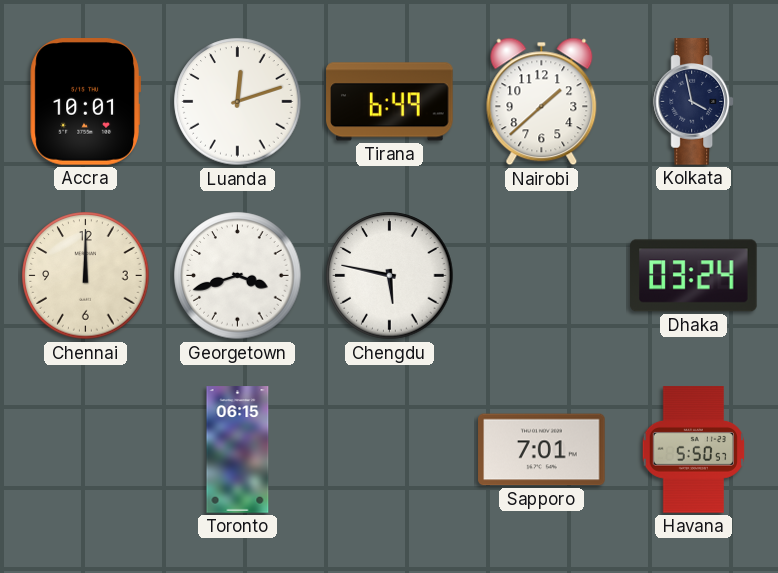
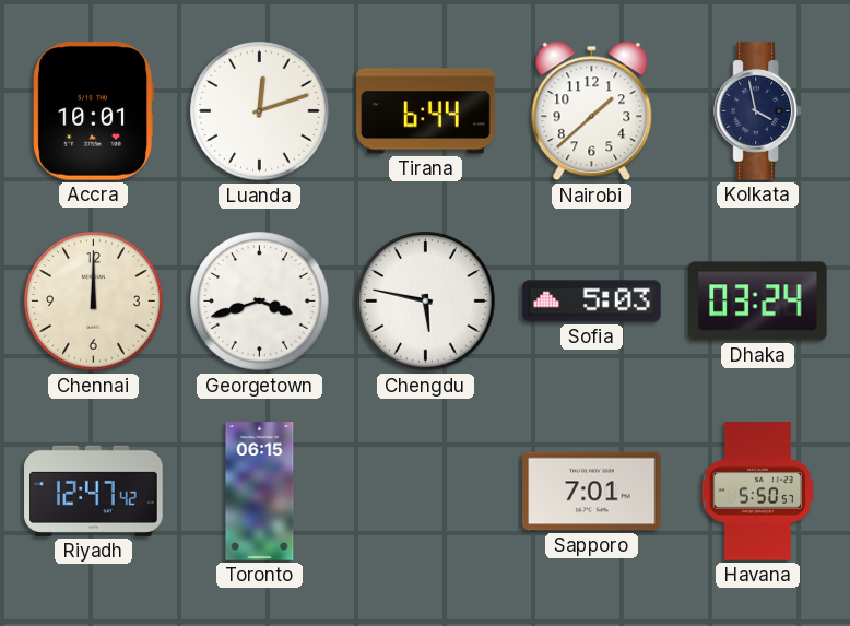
Tirana: 6:49 -> 6:44
Sofia: none -> 5:03
Riyadh: none -> 12:47
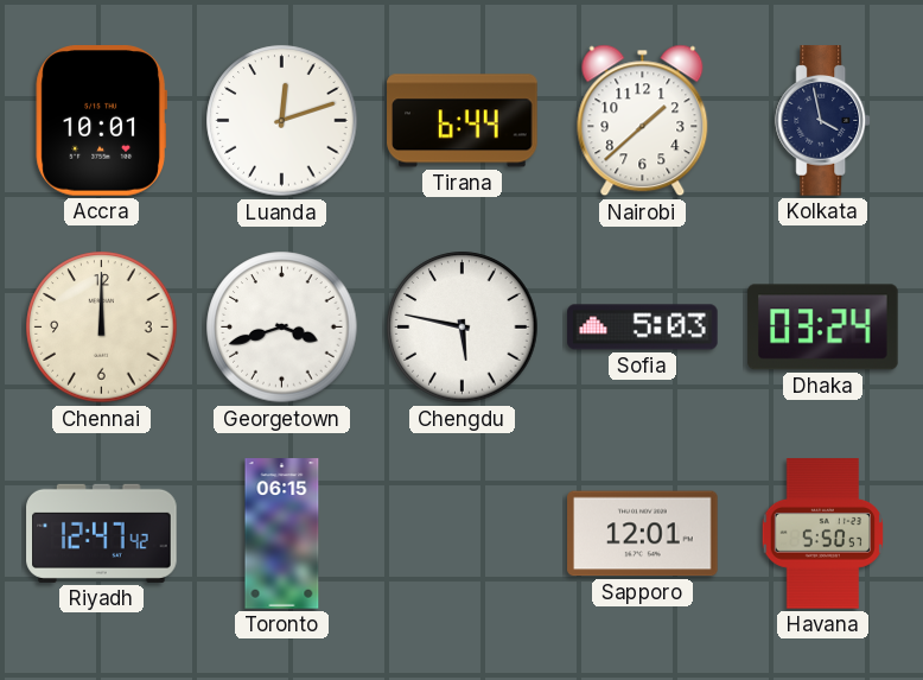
Sapporo: 7:01 -> 12:01
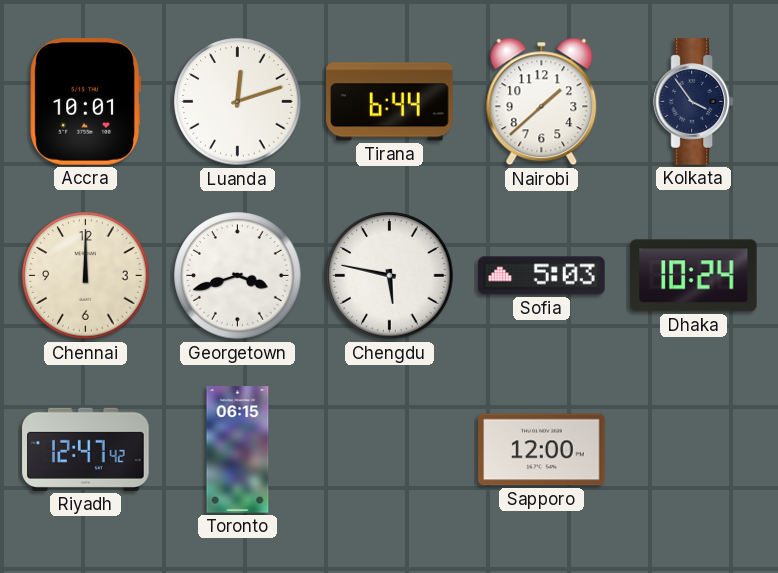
Kolkata: 3:58 -> 3:54
Dhaka: 03:24 -> 10:24
Sapporo: 12:01 -> 12:00
Havana: 5:50 -> none
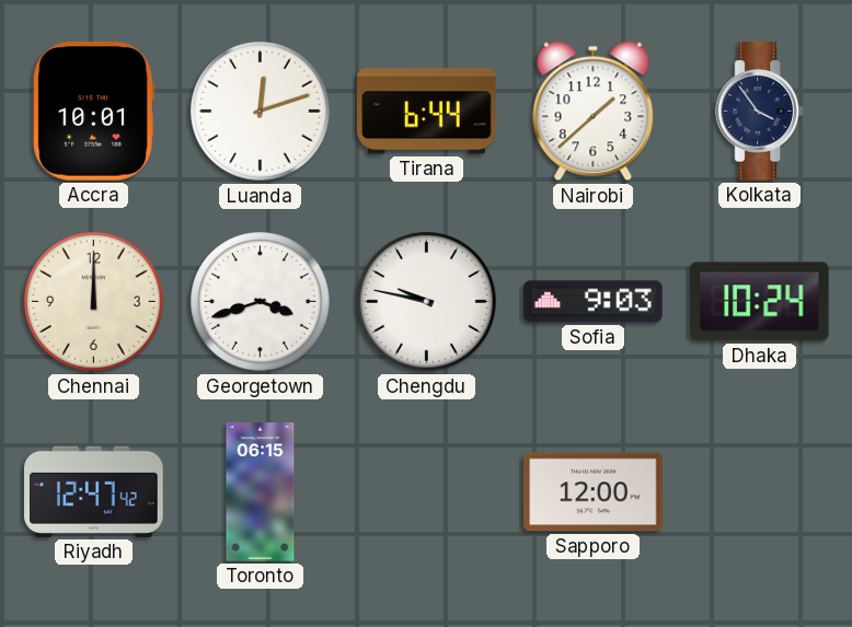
Chengdu: 5:47 -> 9:47
Sofia: 5:03 -> 9:03
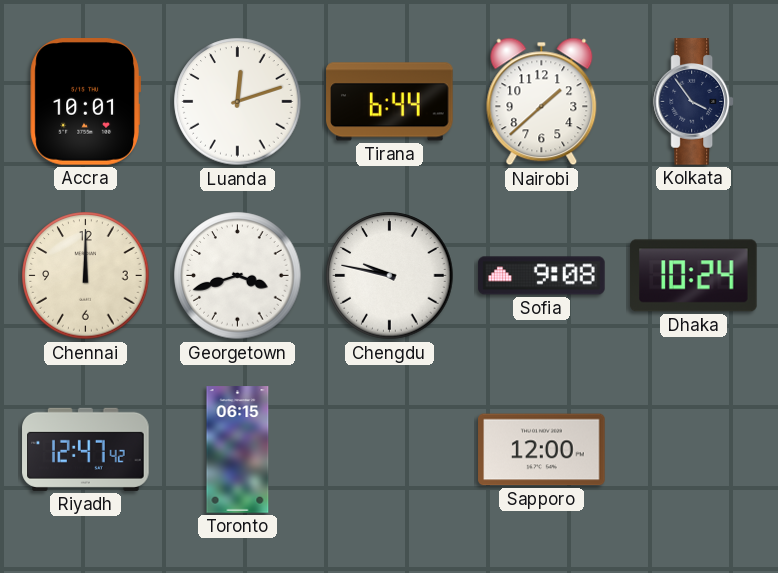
Sofia: 9:03 -> 9:08
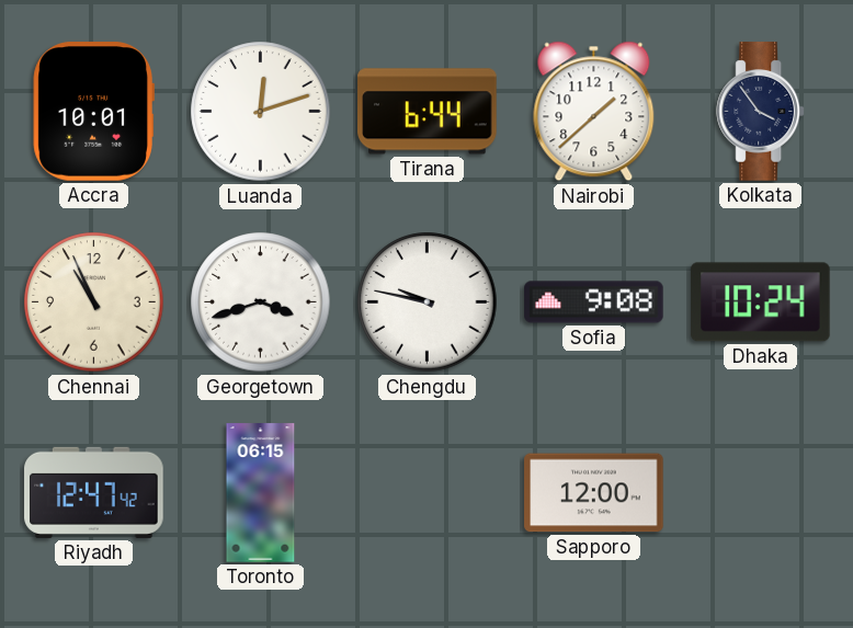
Chennai: 12:00 -> 10:56
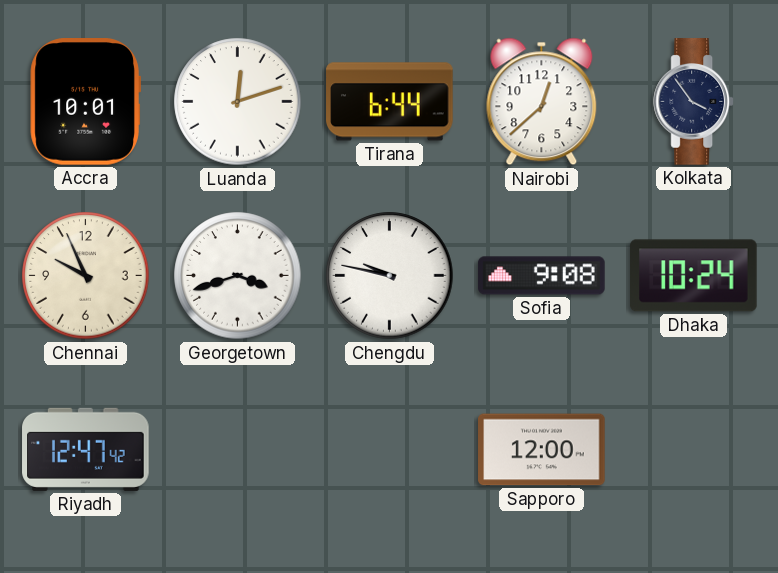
Nairobi: 1:38 -> 12:38
Chennai: 10:56 -> 9:56
Toronto: 06:15 -> none
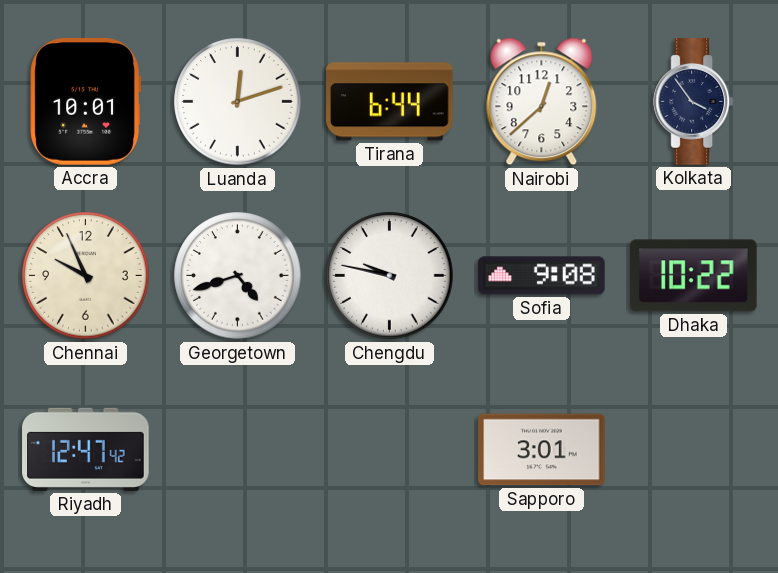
Georgetown: 3:42 -> 4:42
Dhaka: 10:24 -> 10:22
Sapporo: 12:00 -> 3:01
